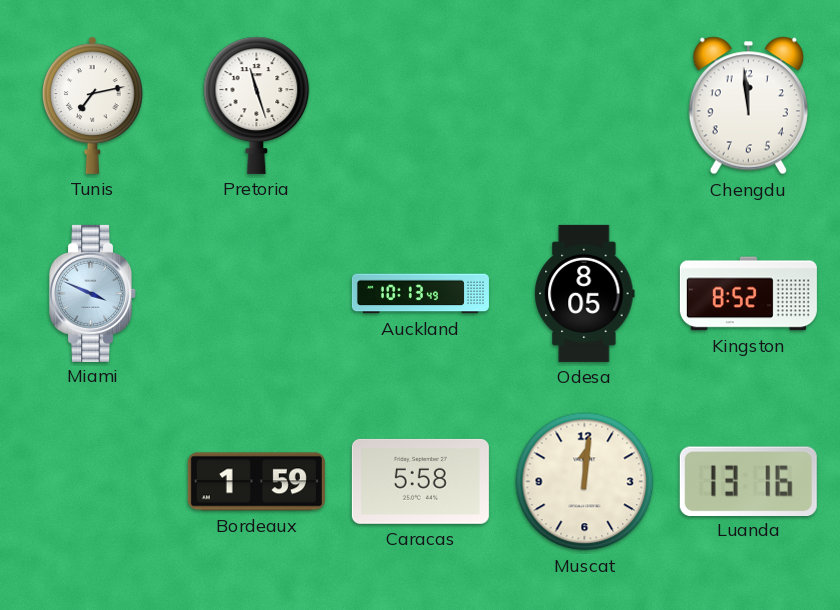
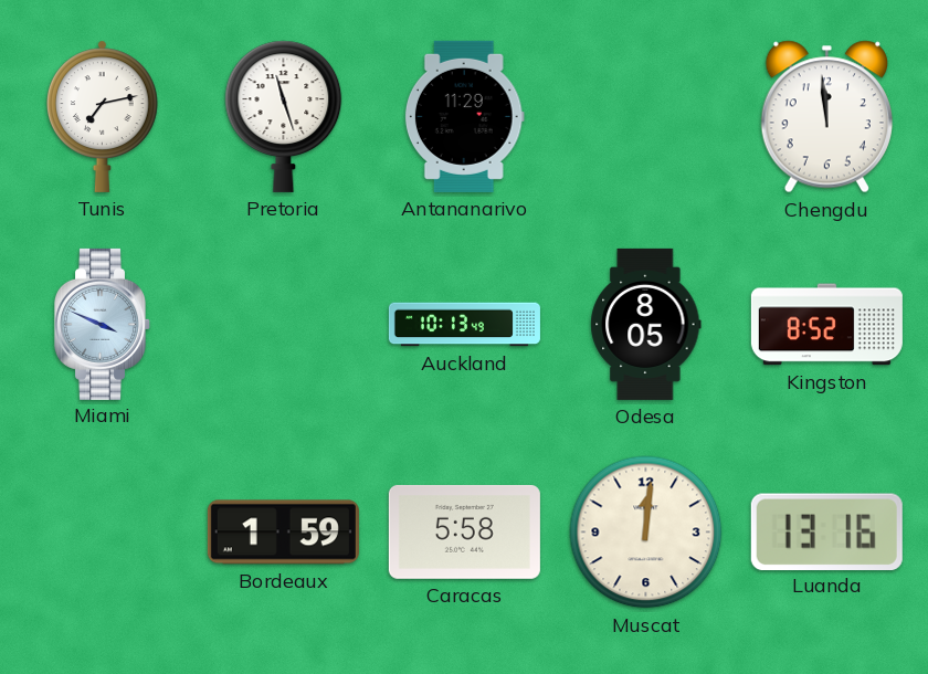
Antananarivo: none -> 11:29
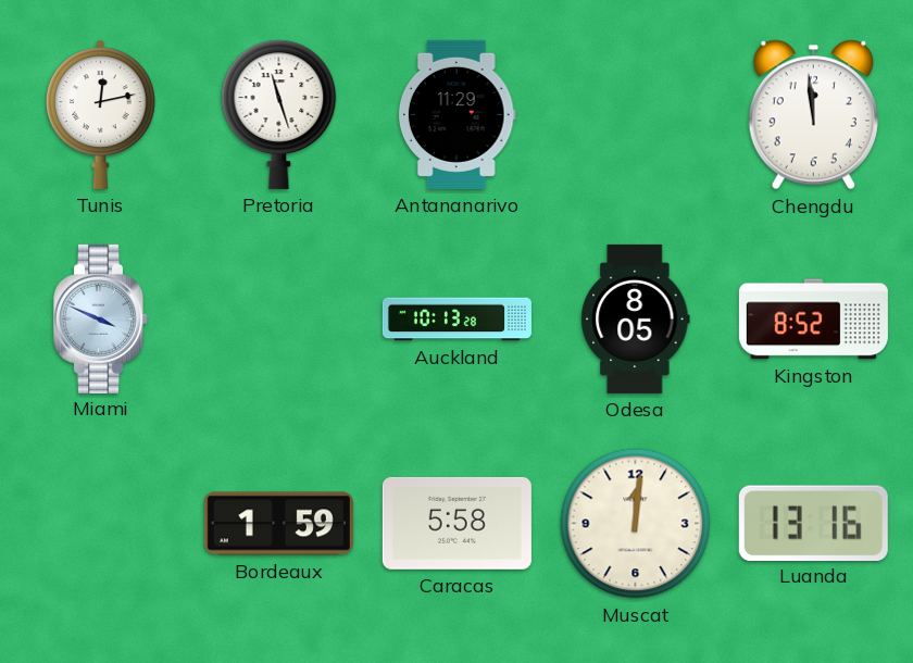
Tunis: 7:13 -> 12:13
Auckland: 10:13:49 -> 10:13:28
